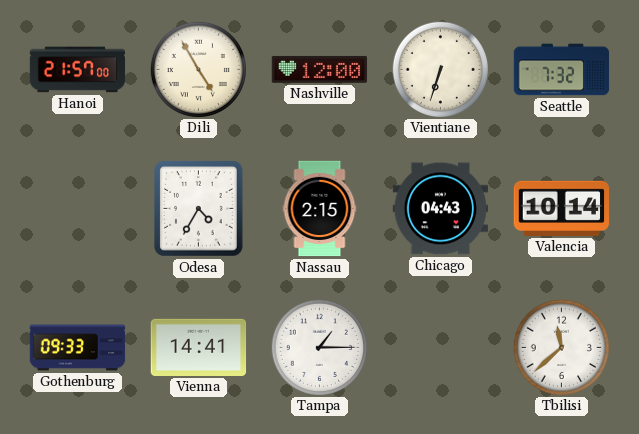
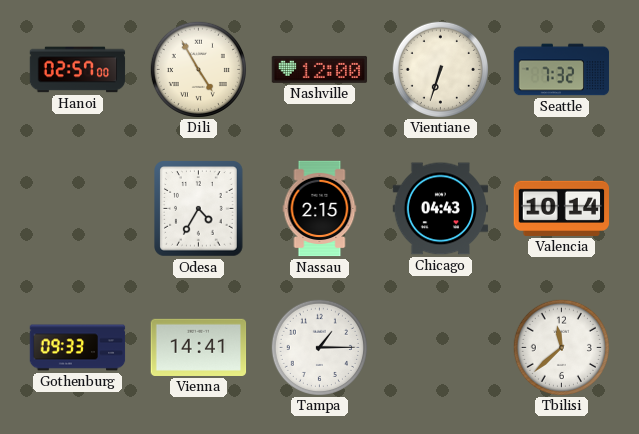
Hanoi: 21:57 -> 02:57
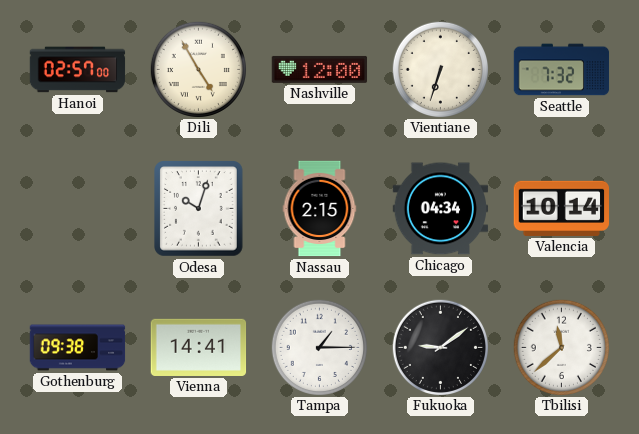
Odesa: 4:35 -> 10:03
Chicago: 04:43 -> 04:34
Gothenburg: 09:33 -> 09:38
Fukuoka: none -> 9:09
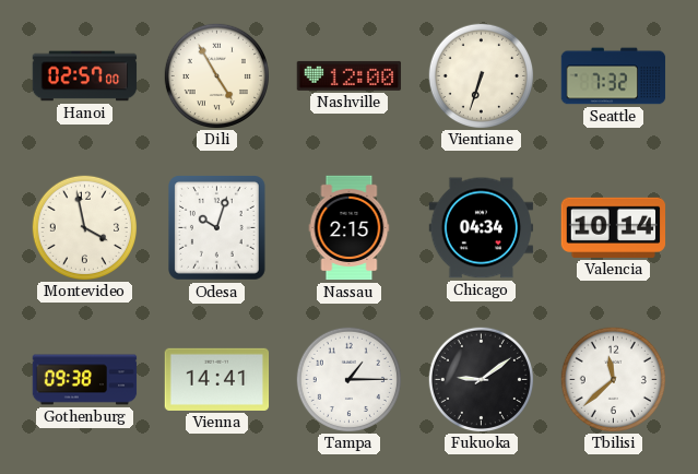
Montevideo: none -> 3:58
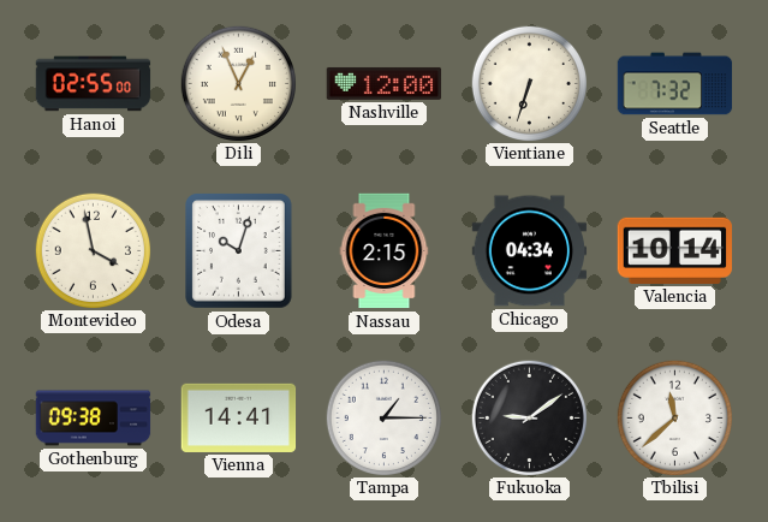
Hanoi: 02:57 -> 02:55
Dili: 4:55 -> 12:56
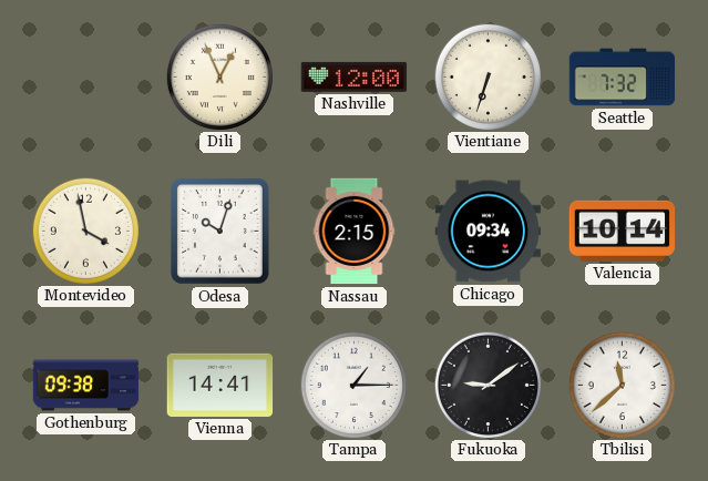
Hanoi: 02:55 -> none
Chicago: 04:34 -> 09:34
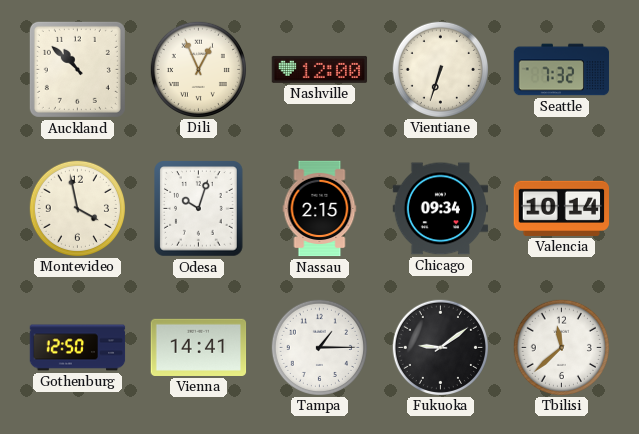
Auckland: none -> 10:52
Gothenburg: 09:38 -> 12:50
